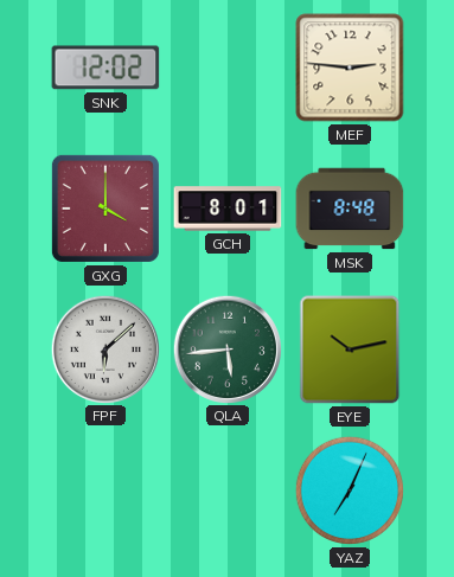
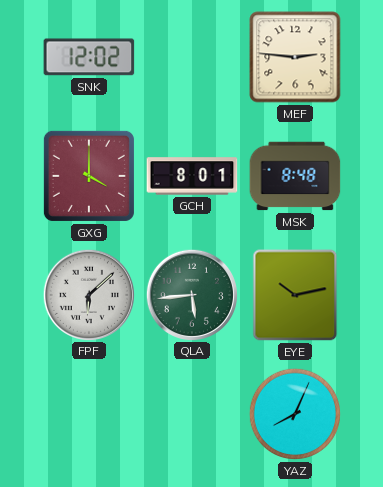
YAZ: 7:04 -> 8:04
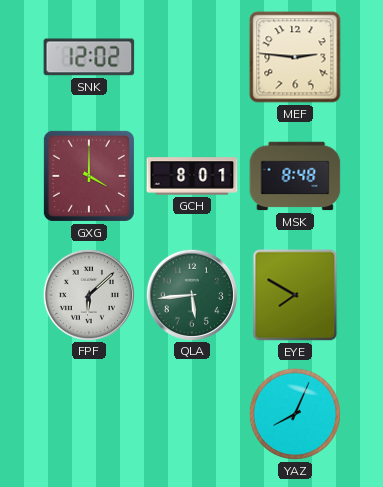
EYE: 10:13 -> 7:50
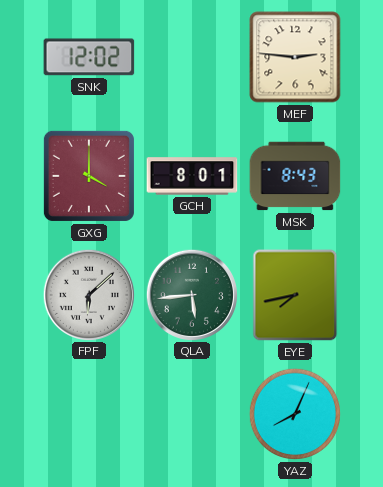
MSK: 8:48 -> 8:43
EYE: 7:50 -> 7:43
